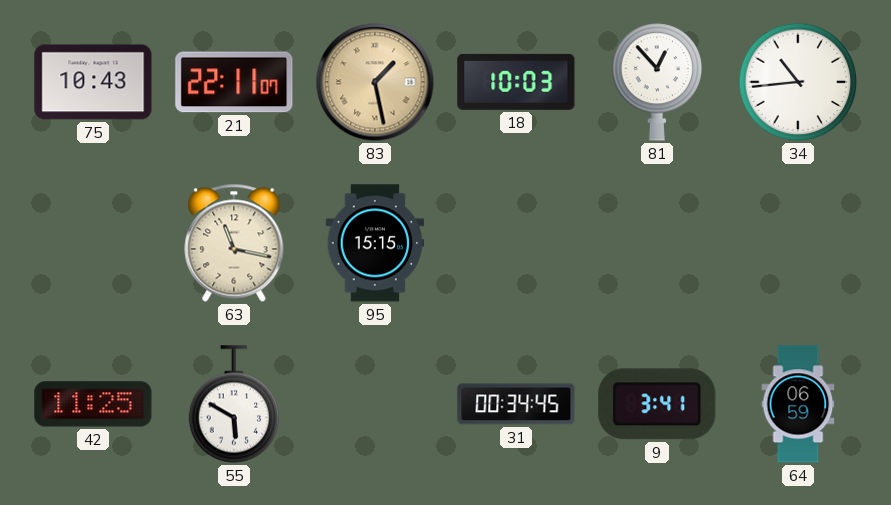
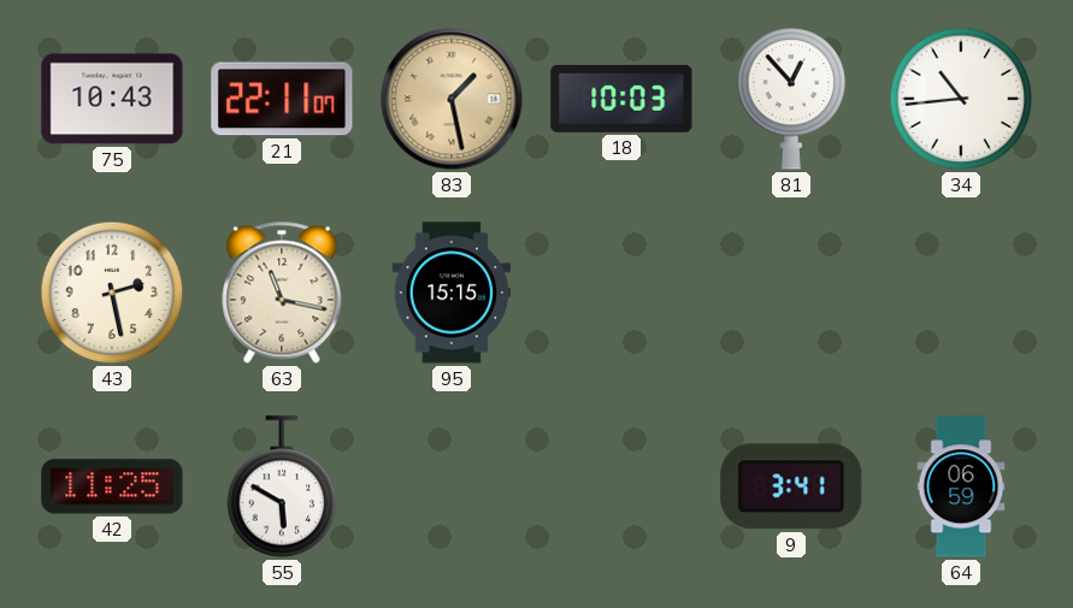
43: none -> 2:28
31: 00:34 -> none
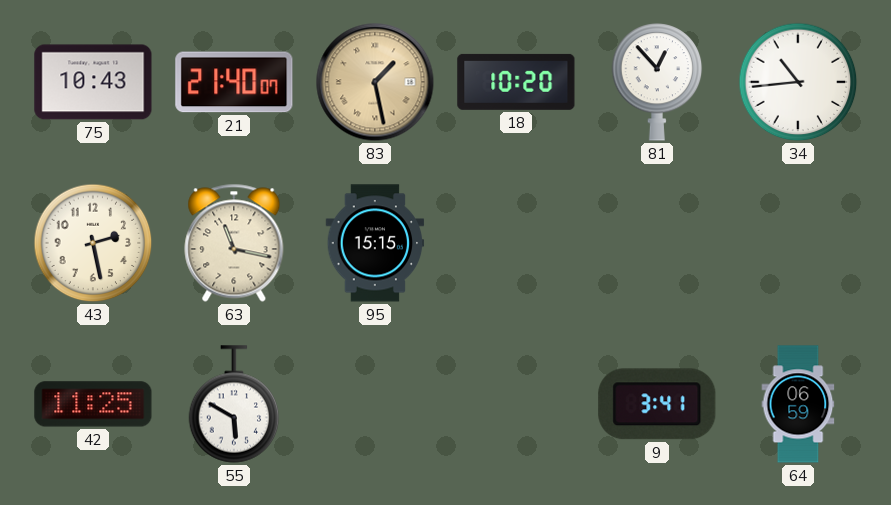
21: 22:11 -> 21:40
18: 10:03 -> 10:20
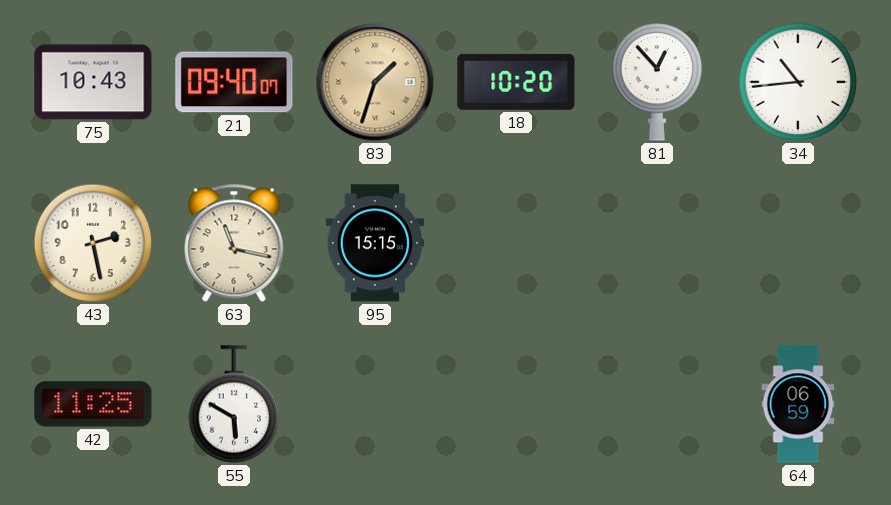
21: 21:40 -> 09:40
83: 1:28 -> 1:33
9: 3:41 -> none
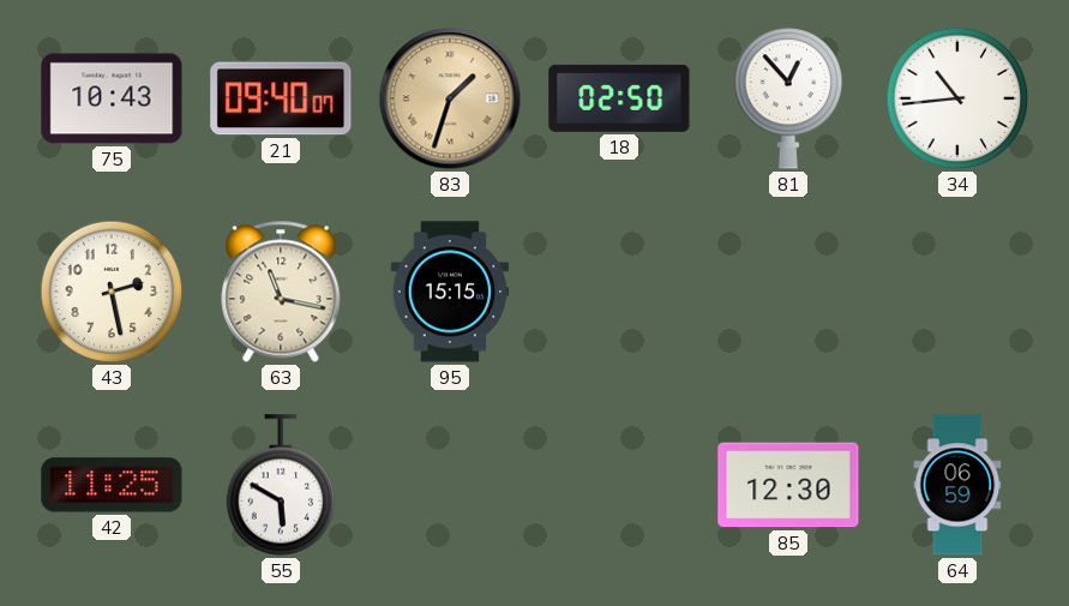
18: 10:20 -> 02:50
85: none -> 12:30
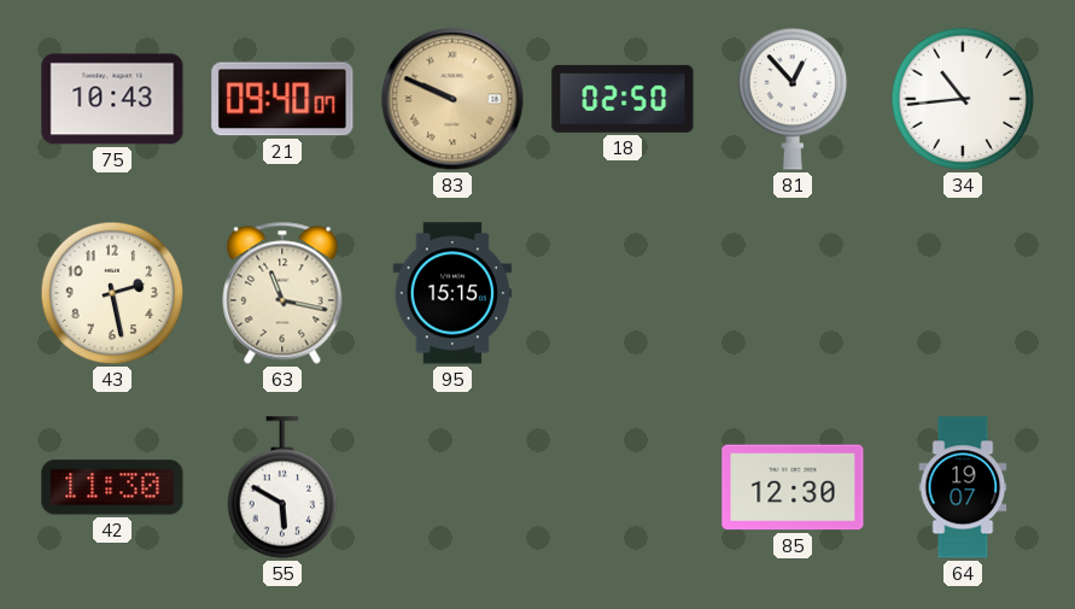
83: 1:33 -> 9:49
42: 11:25 -> 11:30
64: 06:59 -> 19:07
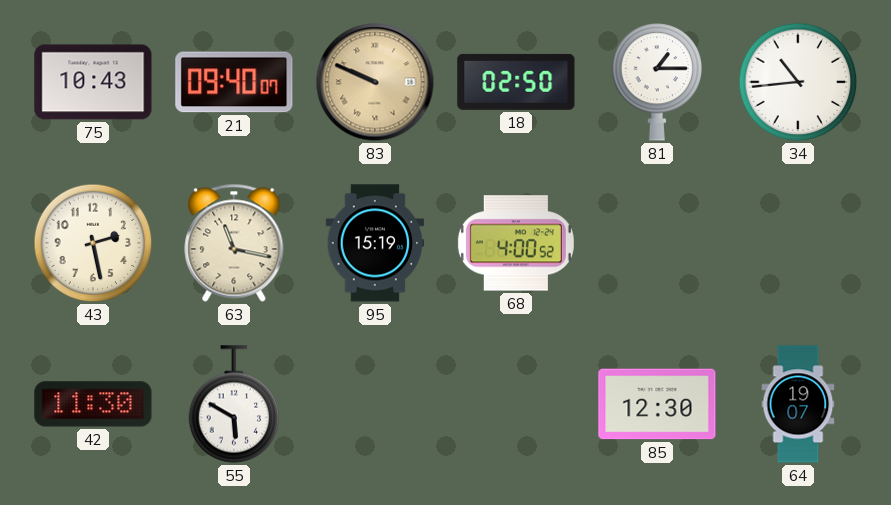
81: 12:53 -> 1:15
95: 15:15 -> 15:19
68: none -> 4:00
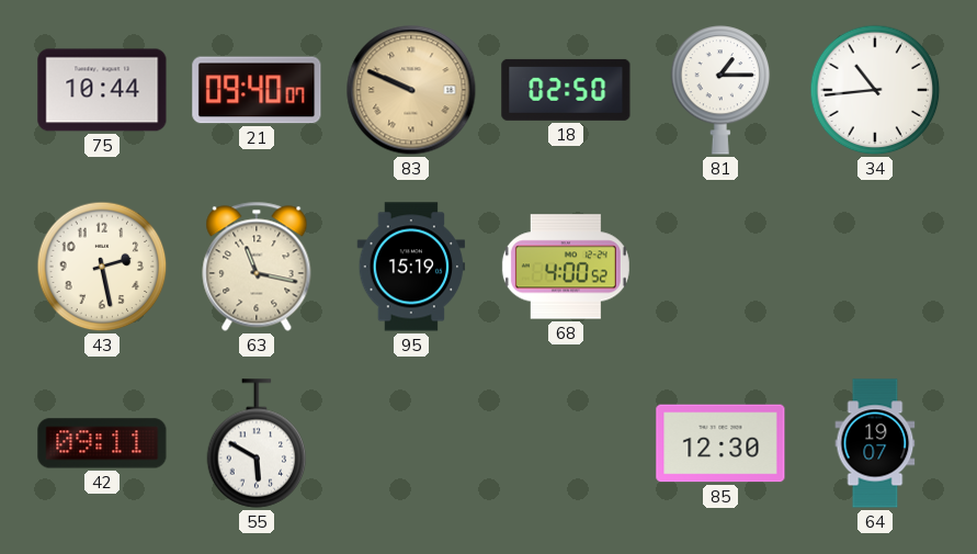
75: 10:43 -> 10:44
42: 11:30 -> 09:11
